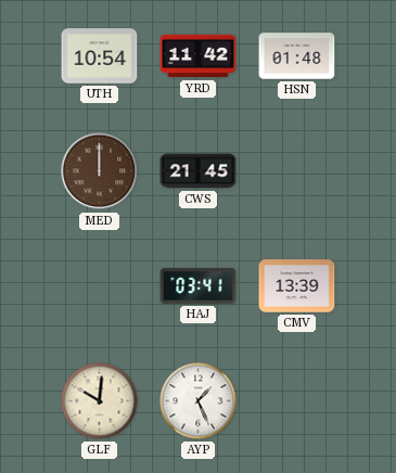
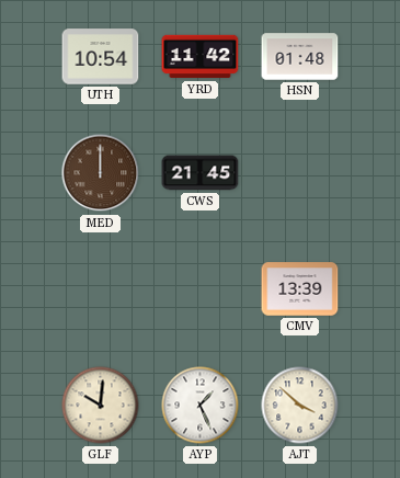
HAJ: 03:41 -> none
AJT: none -> 3:52
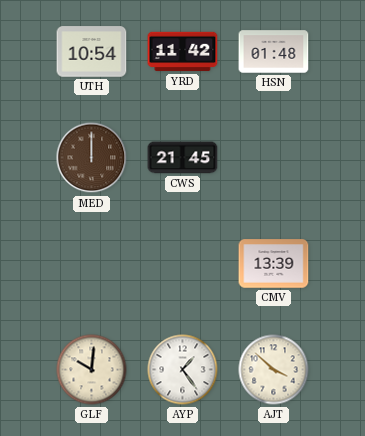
AYP: 1:26 -> 1:24
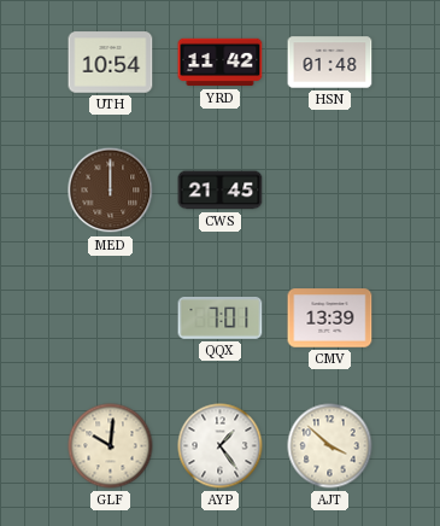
QQX: none -> 7:01
